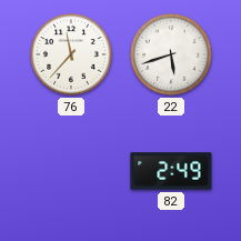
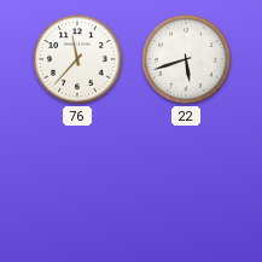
82: 2:49 -> none
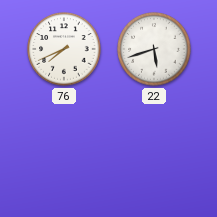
76: 11:37 -> 7:41
